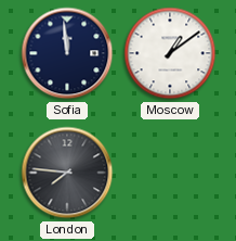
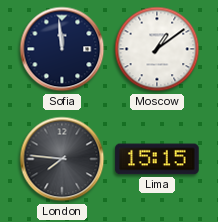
Lima: none -> 15:15
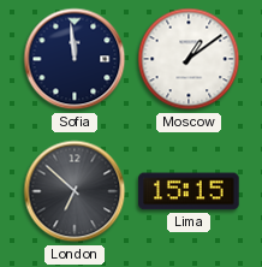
London: 7:46 -> 6:52
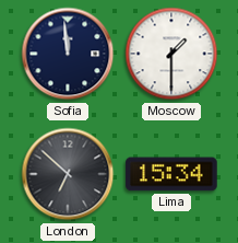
Moscow: 1:09 -> 1:30
Lima: 15:15 -> 15:34
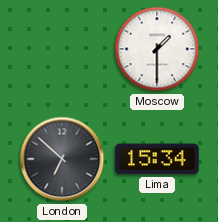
Sofia: 11:59 -> none
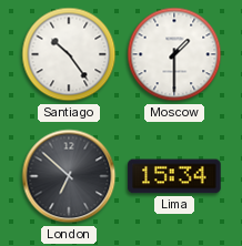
Santiago: none -> 10:24
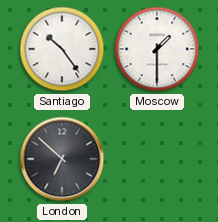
Lima: 15:34 -> none
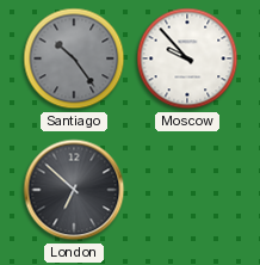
Santiago dial: white -> grey
Moscow: 1:30 -> 9:53
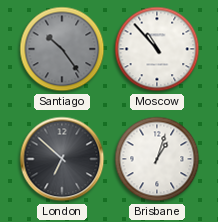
Moscow: 9:53 -> 10:53
Brisbane: none -> 1:03
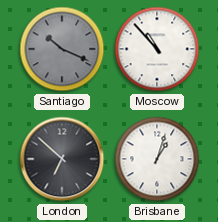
Santiago: 10:24 -> 10:19
